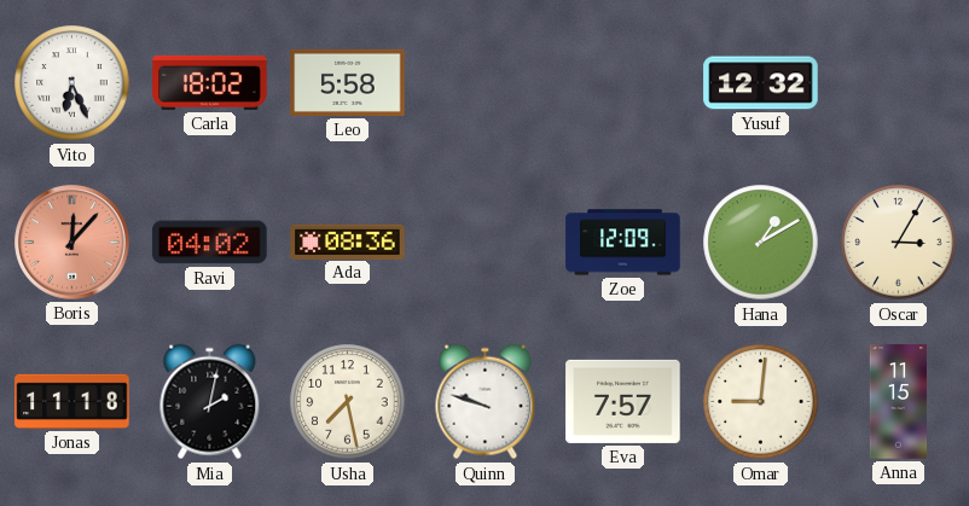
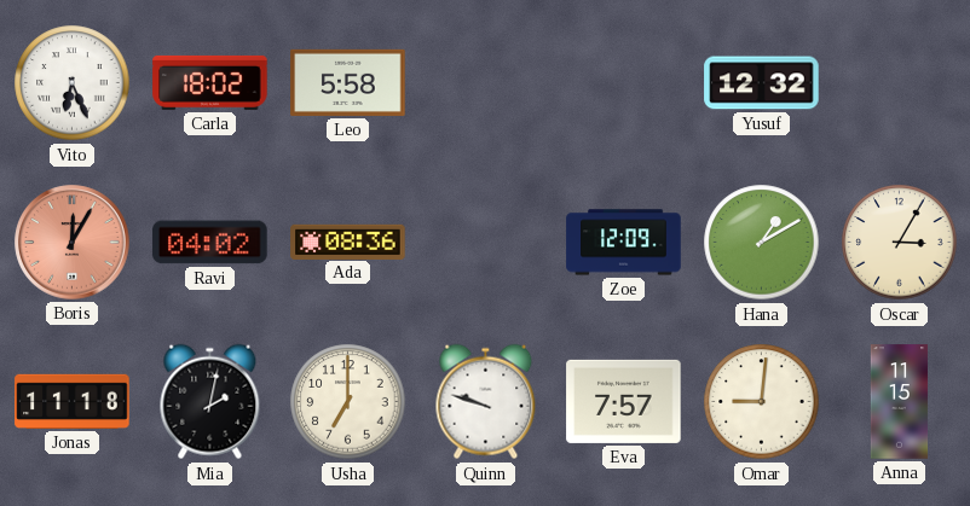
Boris: 12:07 -> 12:05
Usha: 7:28 -> 7:00
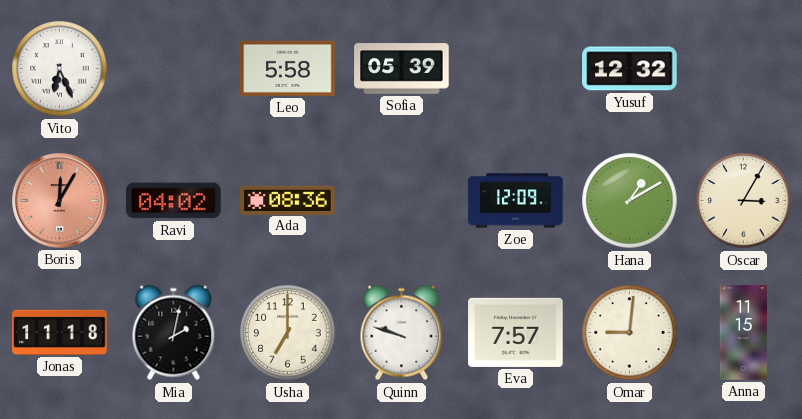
Carla: 18:02 -> none
Sofia: none -> 05:39
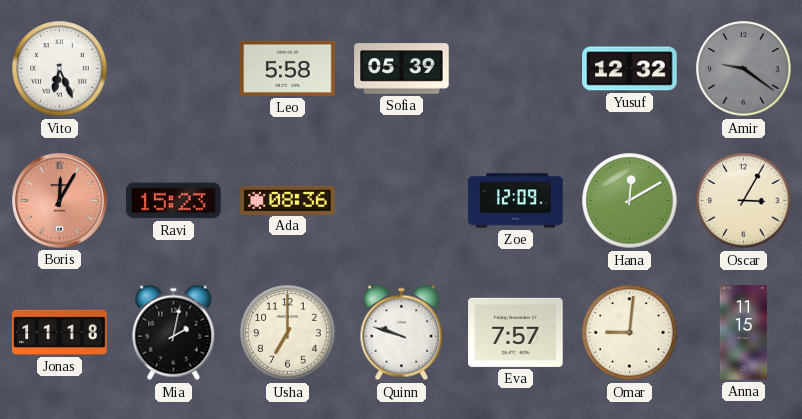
Amir: none -> 9:21
Ravi: 04:02 -> 15:23
Hana: 1:10 -> 12:10
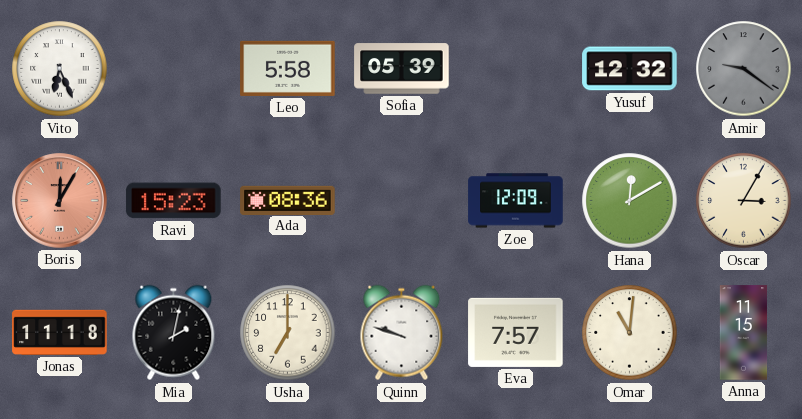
Omar: 9:01 -> 11:01
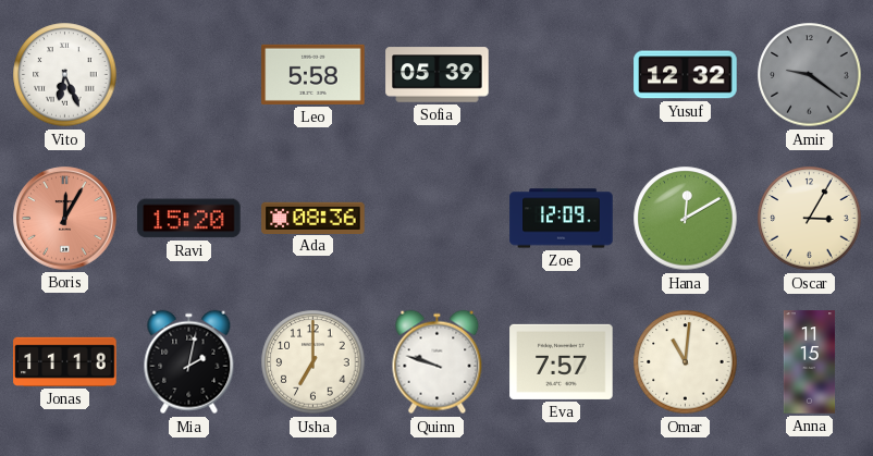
Ravi: 15:23 -> 15:20
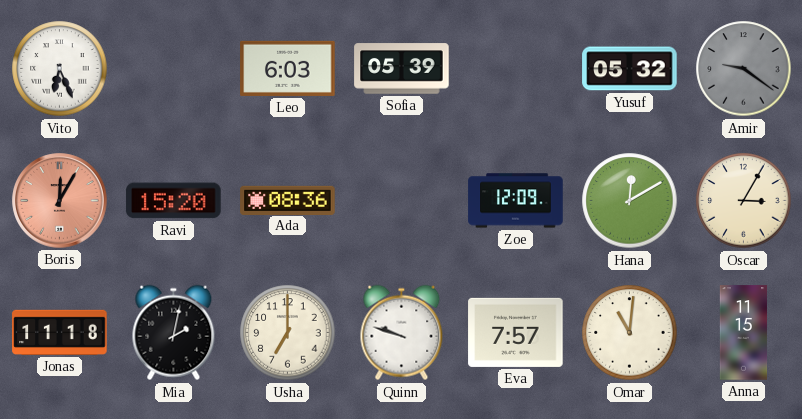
Leo: 5:58 -> 6:03
Yusuf: 12:32 -> 05:32
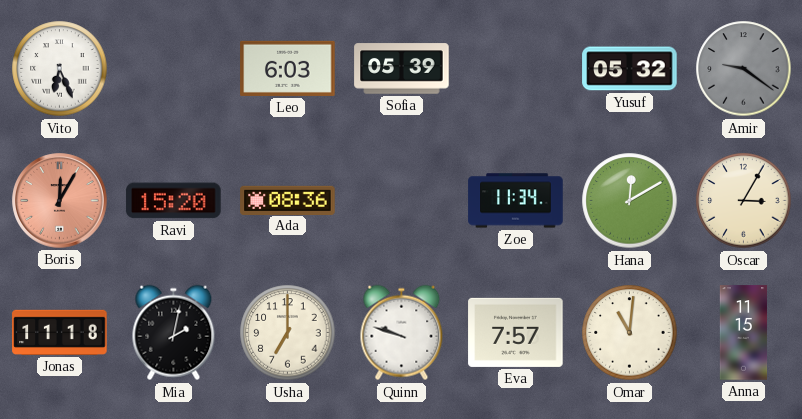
Zoe: 12:09 -> 11:34
